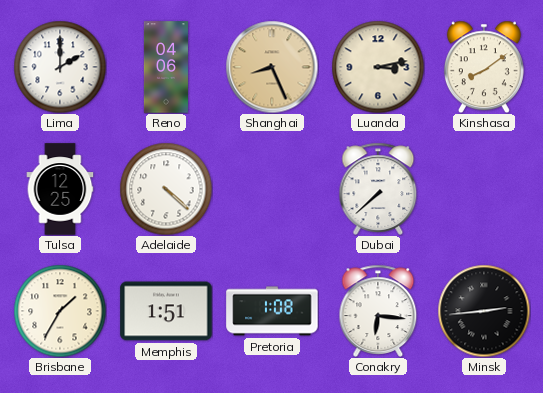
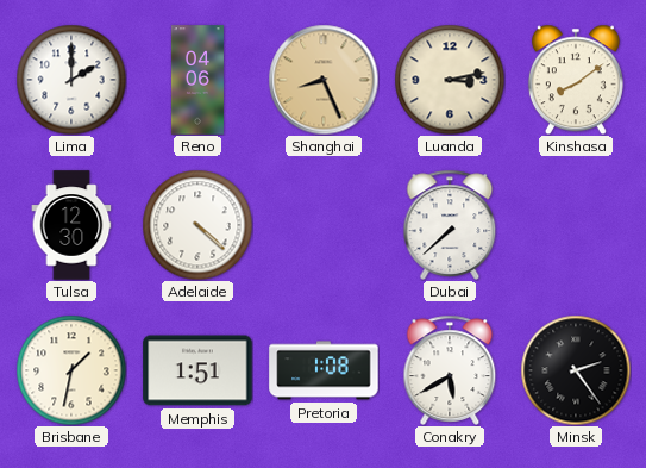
Tulsa: 12:25 -> 12:30
Brisbane: 1:35 -> 1:32
Conakry: 6:16 -> 5:40
Minsk: 2:44 -> 2:24
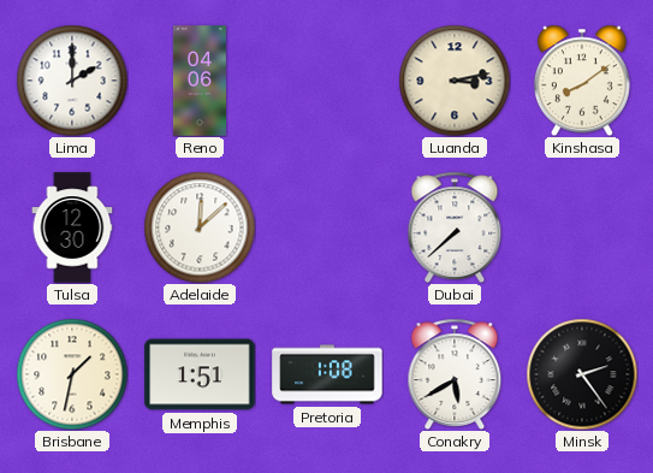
Shanghai: 8:26 -> none
Adelaide: 4:22 -> 12:08
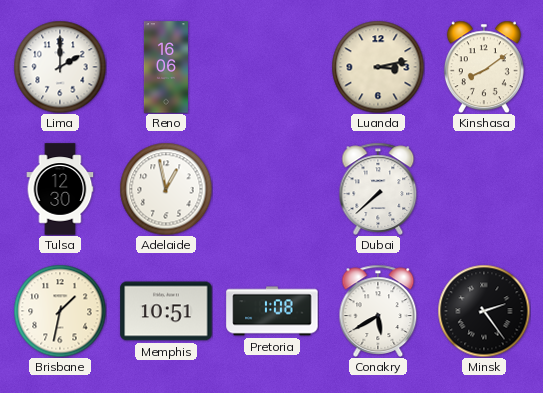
Reno: 04:06 -> 16:06
Adelaide: 12:08 -> 12:58
Memphis: 1:51 -> 10:51
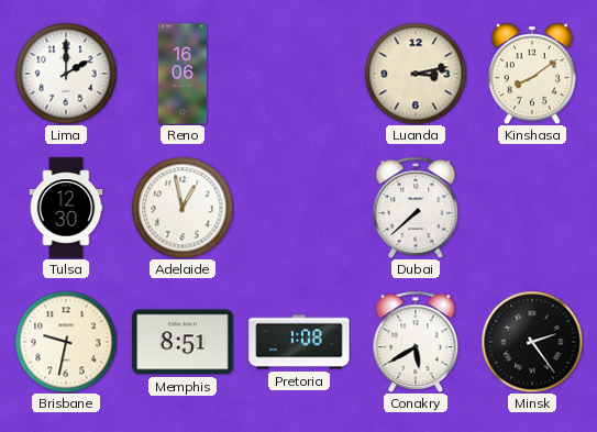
Brisbane: 1:32 -> 9:32
Memphis: 10:51 -> 8:51
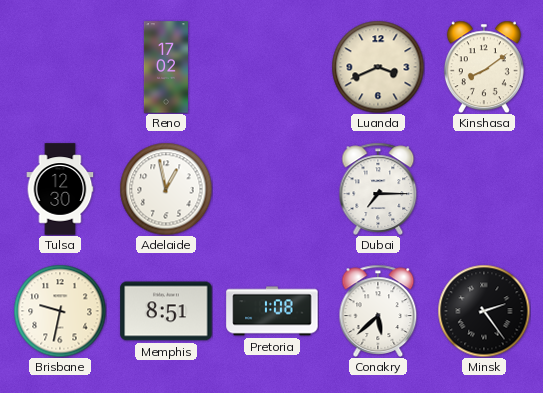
Lima: 2:00 -> none
Reno: 16:06 -> 17:02
Luanda: 3:13 -> 3:41
Dubai: 7:38 -> 7:15
Conakry: 5:40 -> 5:38
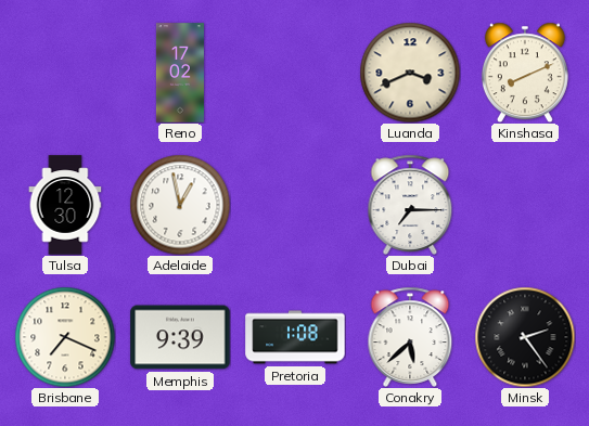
Kinshasa: 8:09 -> 8:11
Brisbane: 9:32 -> 7:19
Memphis: 8:51 -> 9:39
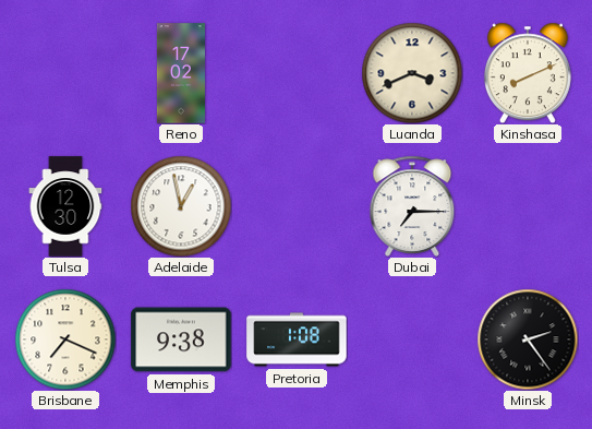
Memphis: 9:39 -> 9:38
Conakry: 5:38 -> none
